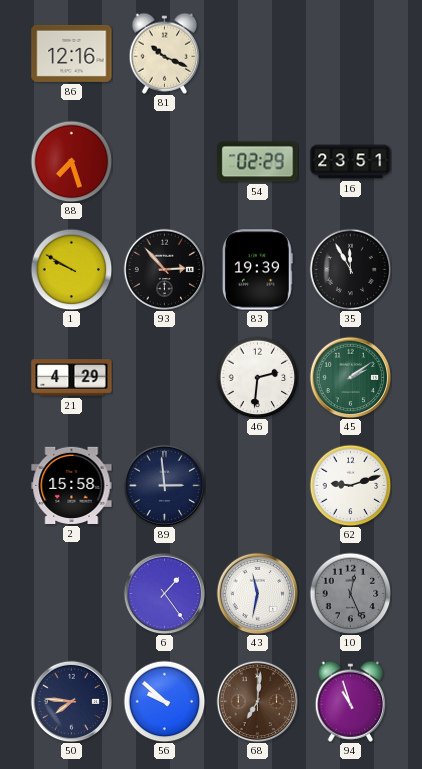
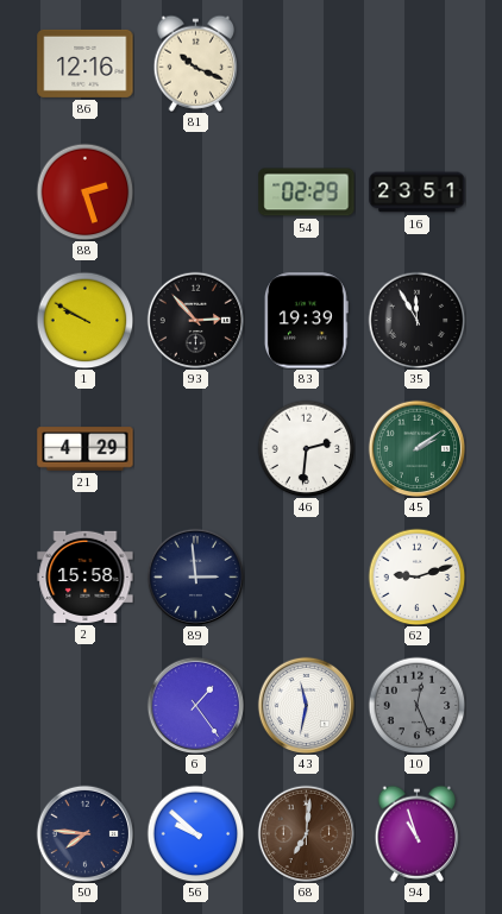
88: 7:27 -> 2:27
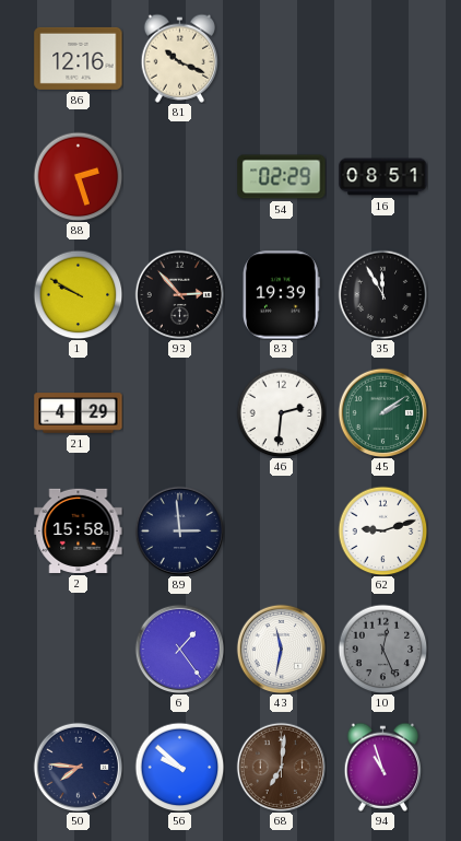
16: 23:51 -> 08:51
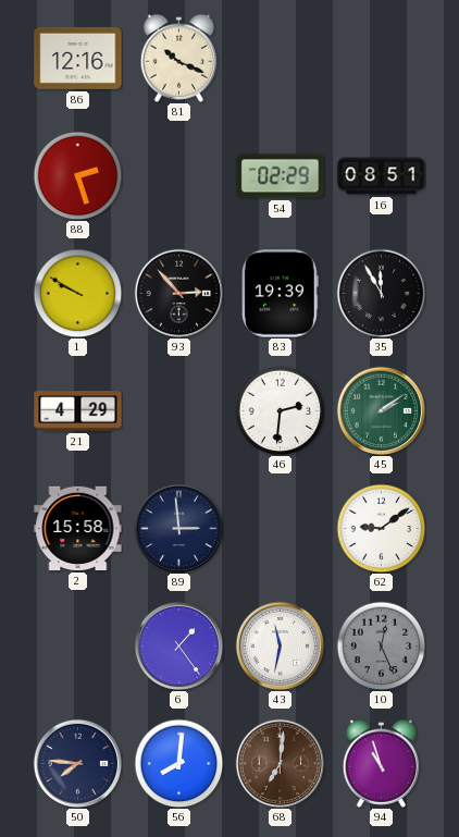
62: 9:12 -> 9:09
56: 9:52 -> 8:01
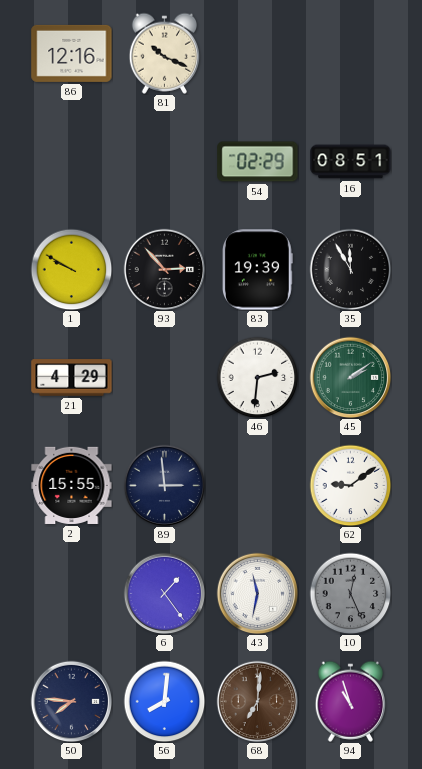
88: 2:27 -> none
2: 15:58 -> 15:55
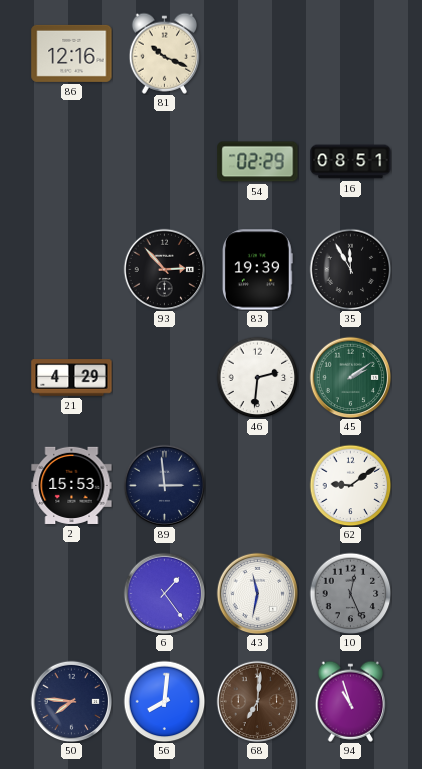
1: 9:50 -> none
2: 15:55 -> 15:53
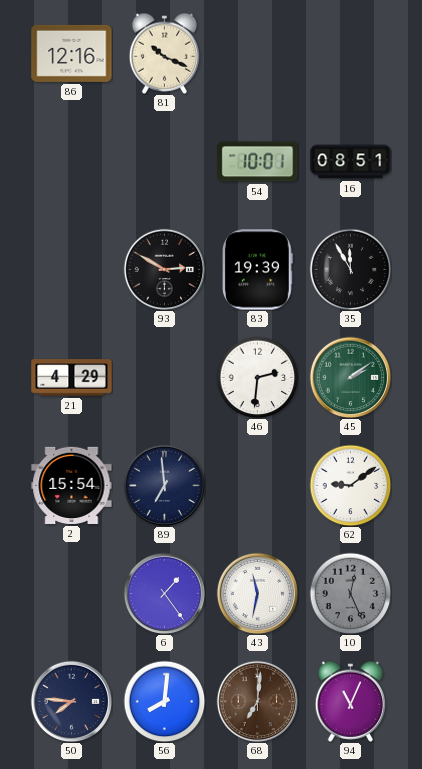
54: 02:29 -> 10:01
93: 2:53 -> 2:50
2: 15:53 -> 15:54
89: 2:59 -> 6:59
94: 10:57 -> 11:04
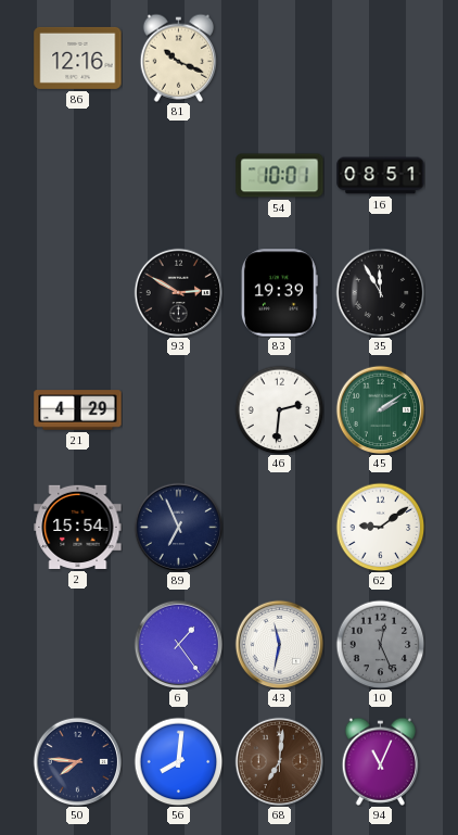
89: 6:59 -> 6:56
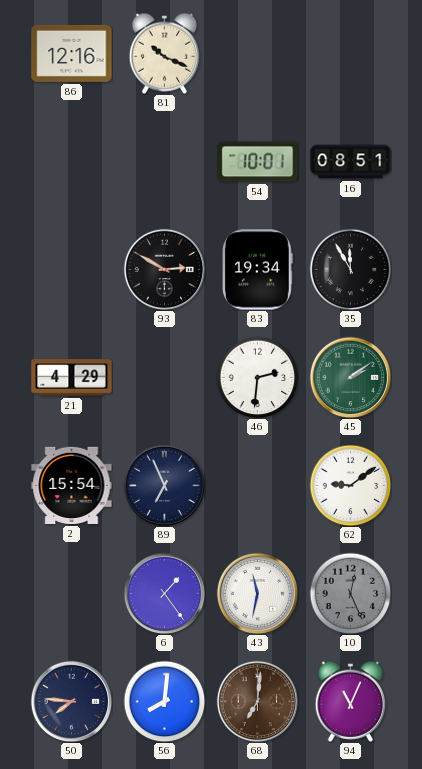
83: 19:39 -> 19:34
